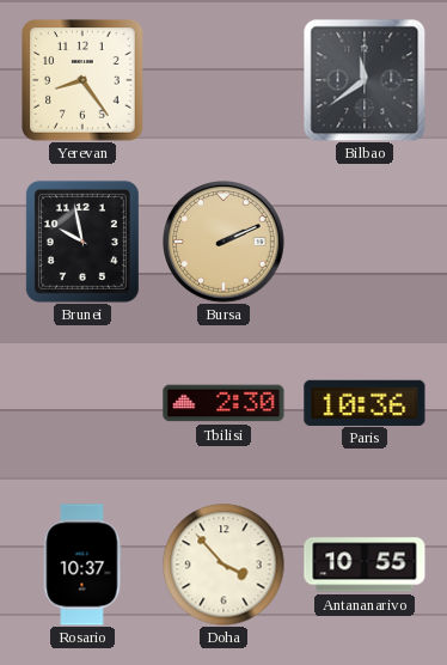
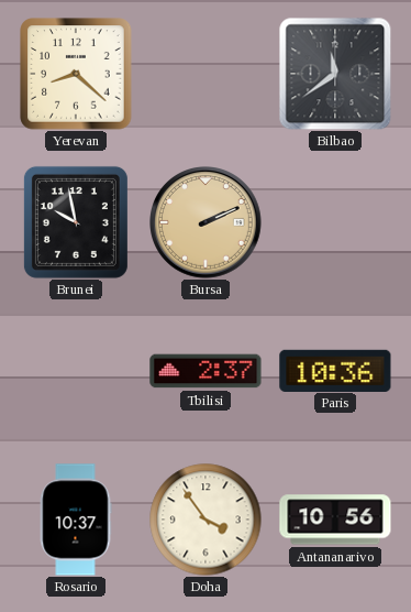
Yerevan: 8:24 -> 8:22
Tbilisi: 2:30 -> 2:37
Doha: 3:53 -> 3:54
Antananarivo: 10:55 -> 10:56
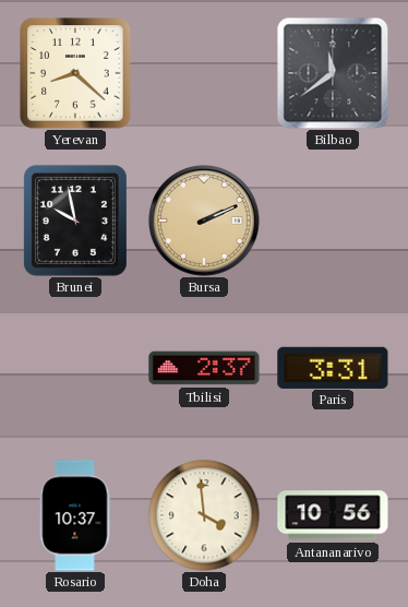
Paris: 10:36 -> 3:31
Doha: 3:54 -> 3:59
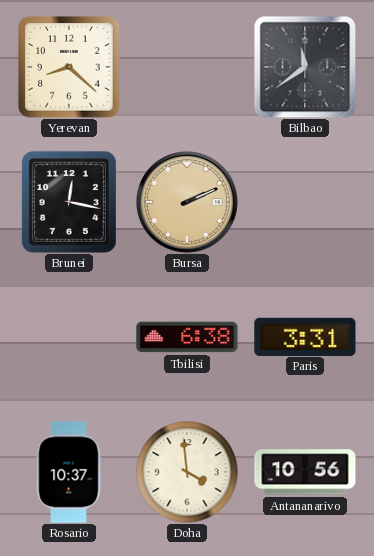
Brunei: 9:58 -> 12:17
Tbilisi: 2:37 -> 6:38
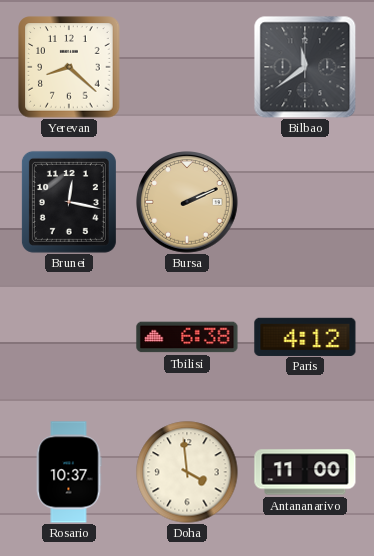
Paris: 3:31 -> 4:12
Antananarivo: 10:56 -> 11:00
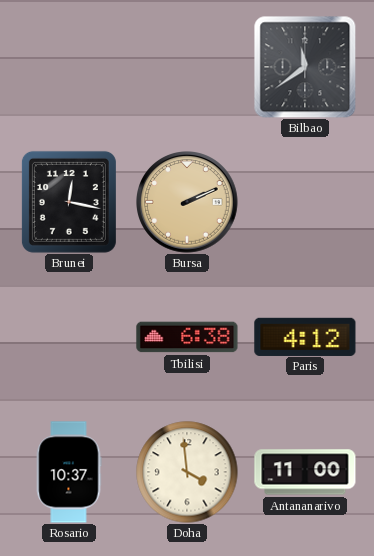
Yerevan: 8:22 -> none
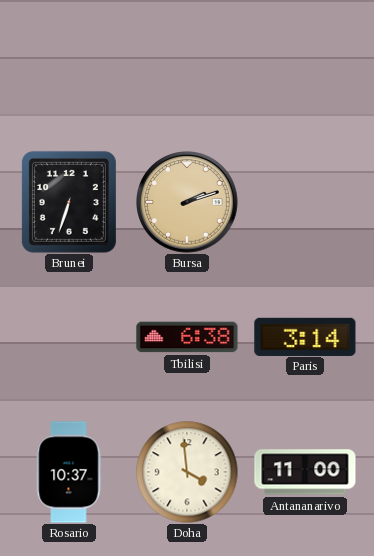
Bilbao: 11:39 -> none
Brunei: 12:17 -> 6:33
Bursa: 2:11 -> 2:12
Paris: 4:12 -> 3:14
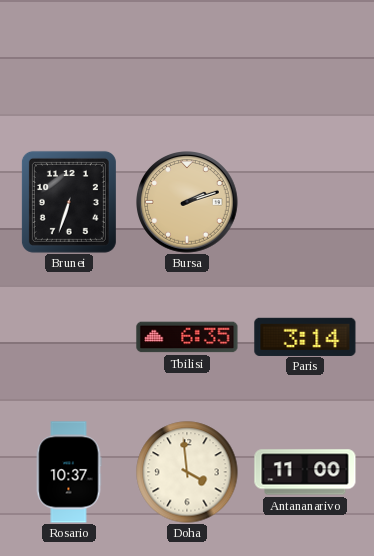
Tbilisi: 6:38 -> 6:35
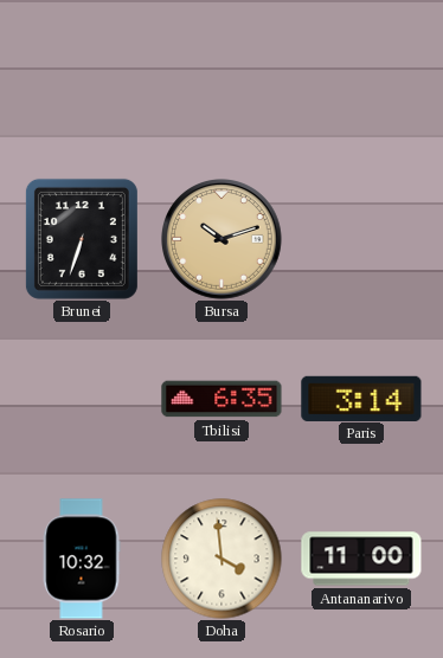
Bursa: 2:12 -> 10:12
Rosario: 10:37 -> 10:32
